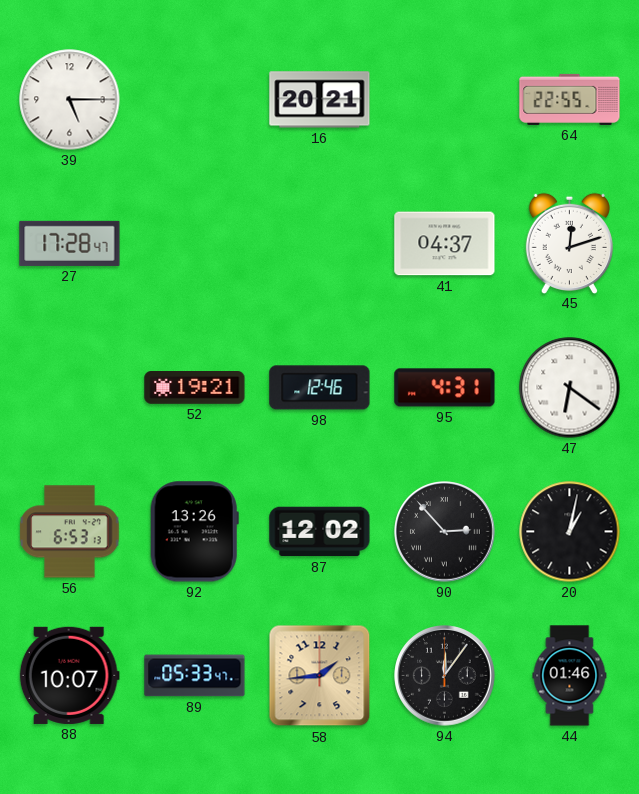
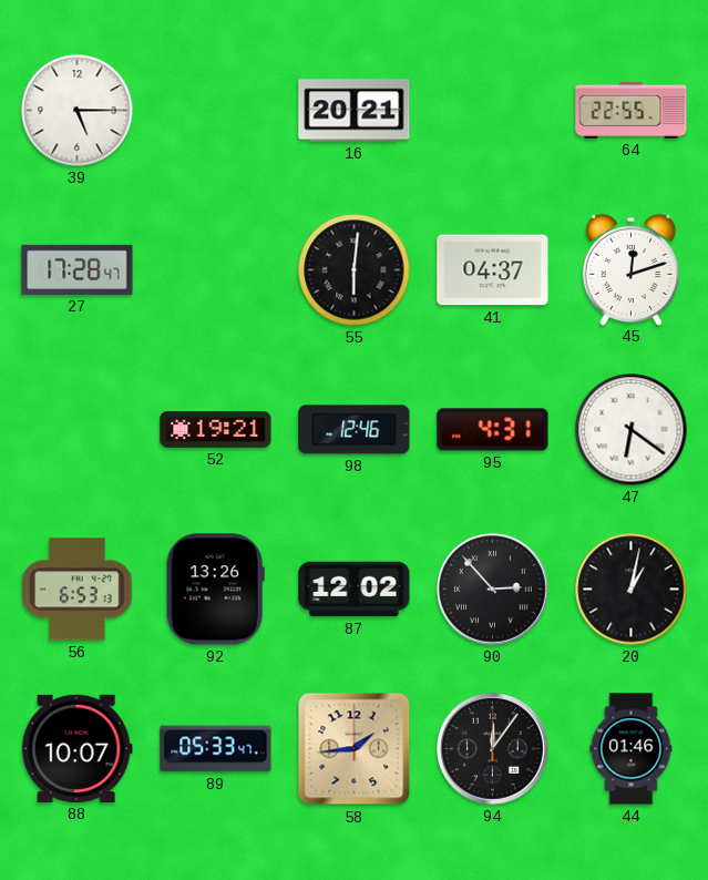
55: none -> 6:01
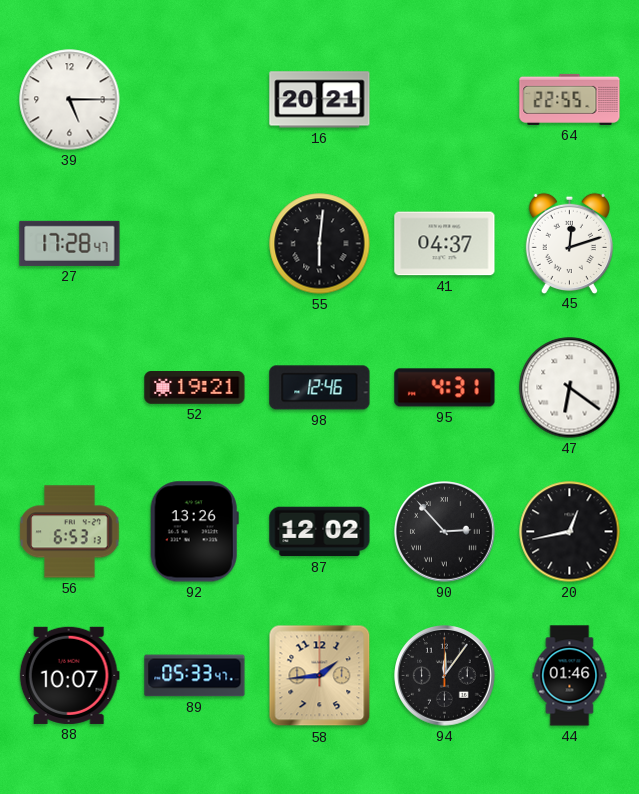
20: 1:02 -> 12:43
